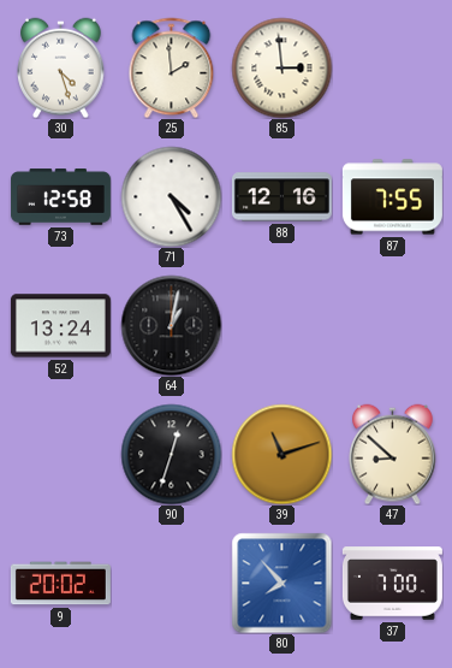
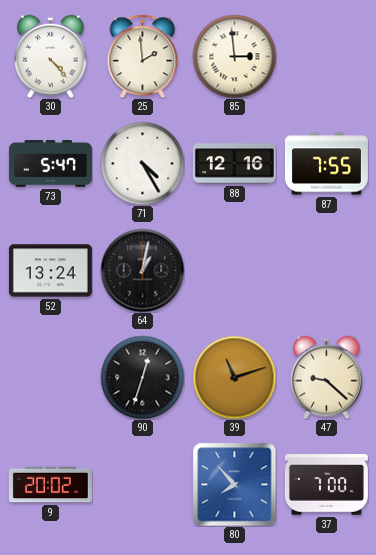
30: 4:27 -> 4:23
73: 12:58 -> 5:47
47: 8:52 -> 9:22
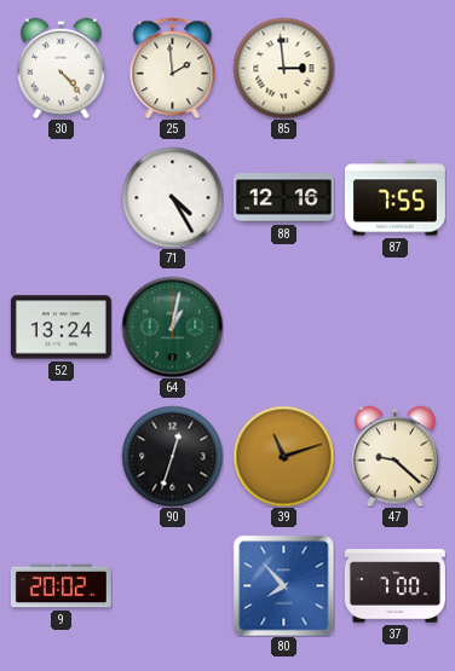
73: 5:47 -> none
64 dial: black -> green
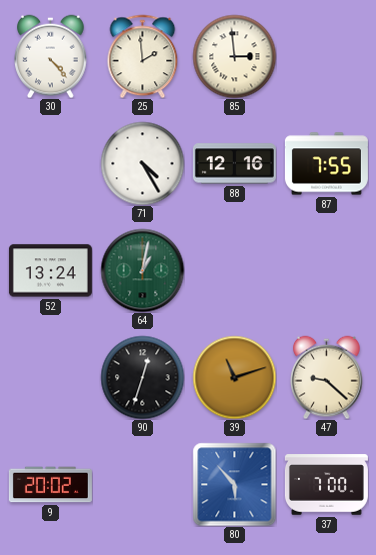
80: 7:53 -> 5:53
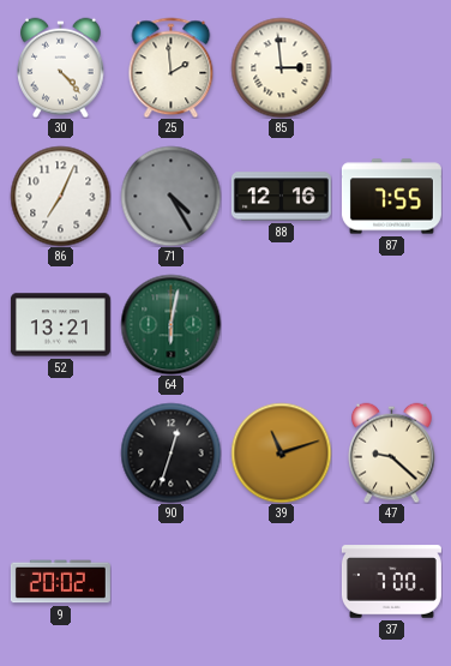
86: none -> 7:04
71 dial: white -> grey
52: 13:24 -> 13:21
64: 1:02 -> 6:02
80: 5:53 -> none
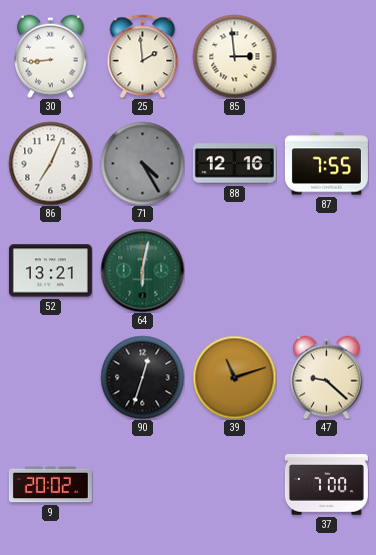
30: 4:23 -> 8:44
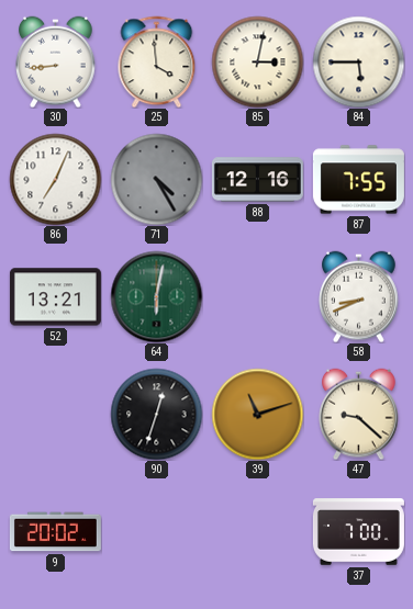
25: 1:59 -> 3:59
85: 2:59 -> 3:02
84: none -> 5:45
58: none -> 8:41
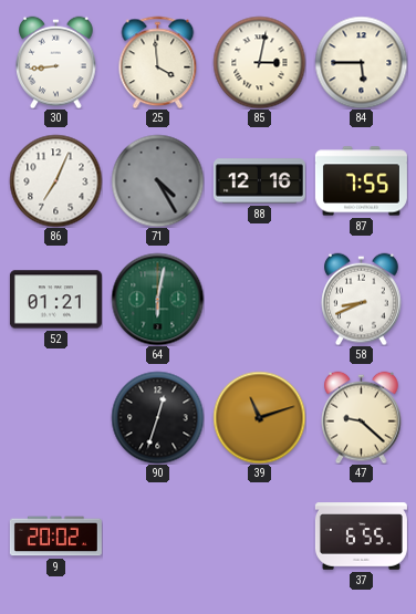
52: 13:21 -> 01:21
37: 7:00 -> 6:55
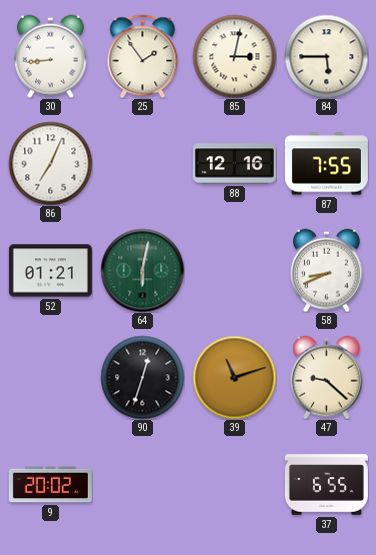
25: 3:59 -> 1:54
71: 4:25 -> none
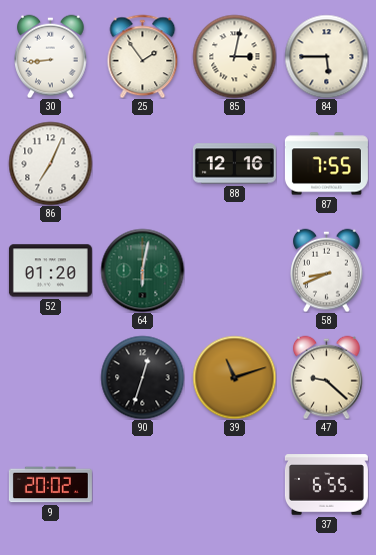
52: 01:21 -> 01:20
